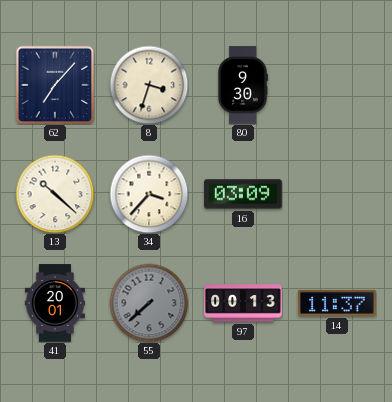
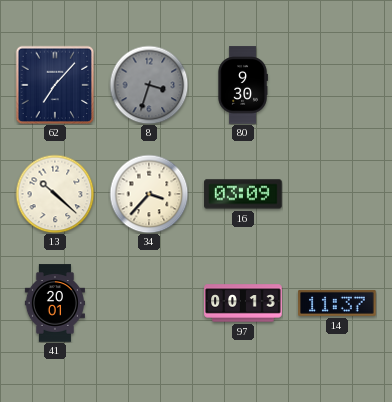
8 dial: cream -> grey
55: 7:38 -> none
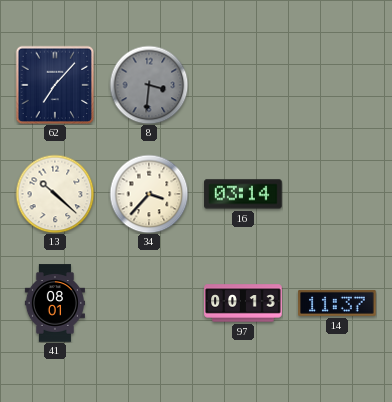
8: 3:33 -> 3:31
80: 9:30 -> none
16: 03:09 -> 03:14
41: 20:01 -> 08:01
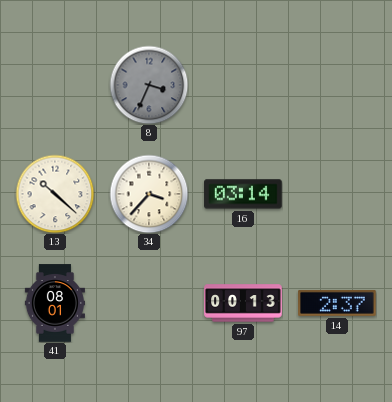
62: 7:07 -> none
8: 3:31 -> 3:34
14: 11:37 -> 2:37
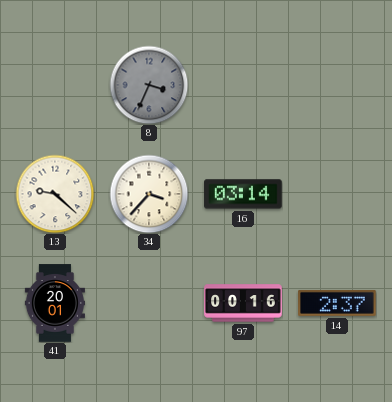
13: 10:22 -> 9:22
41: 08:01 -> 20:01
97: 00:13 -> 00:16
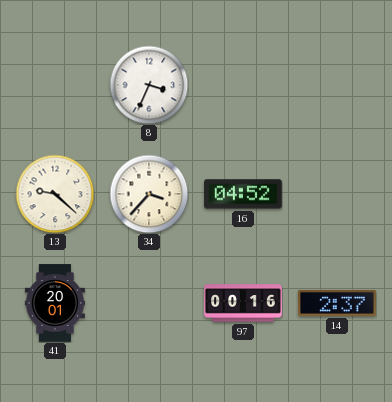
8 dial: grey -> white
16: 03:14 -> 04:52
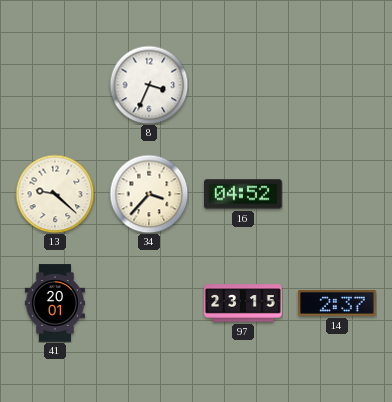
97: 00:16 -> 23:15
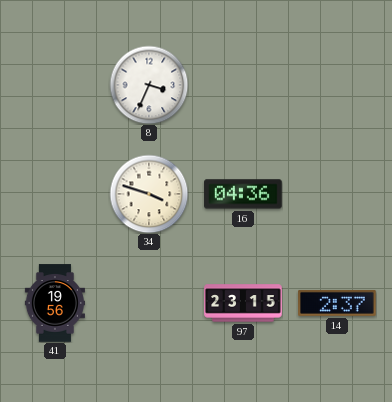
13: 9:22 -> none
34: 3:37 -> 3:48
16: 04:52 -> 04:36
41: 20:01 -> 19:56
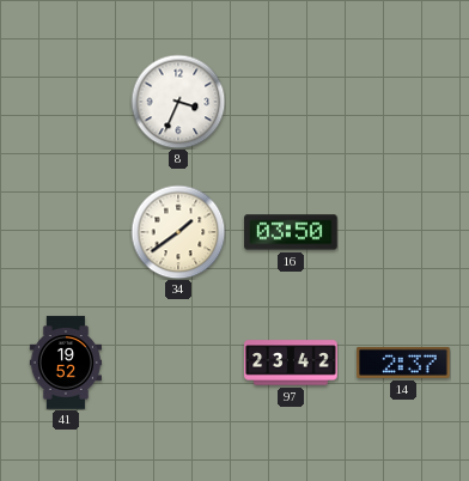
34: 3:48 -> 1:39
16: 04:36 -> 03:50
41: 19:56 -> 19:52
97: 23:15 -> 23:42
